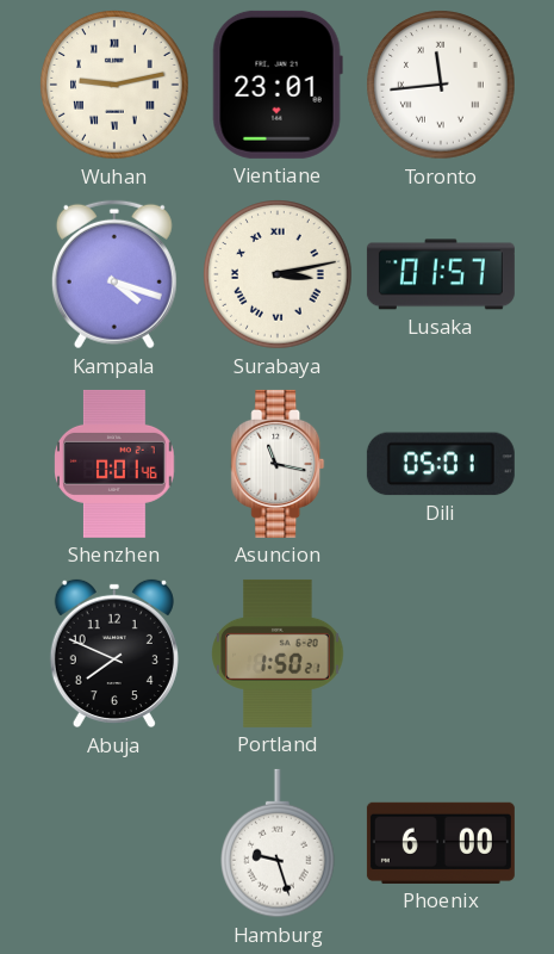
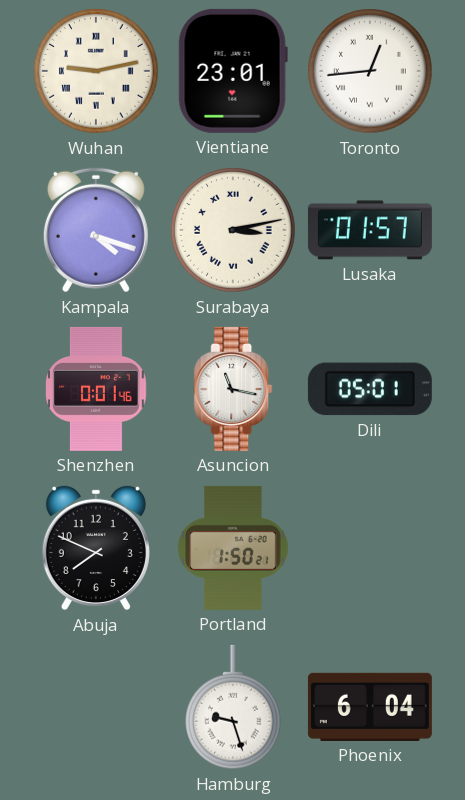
Toronto: 11:44 -> 12:44
Phoenix: 6:00 -> 6:04
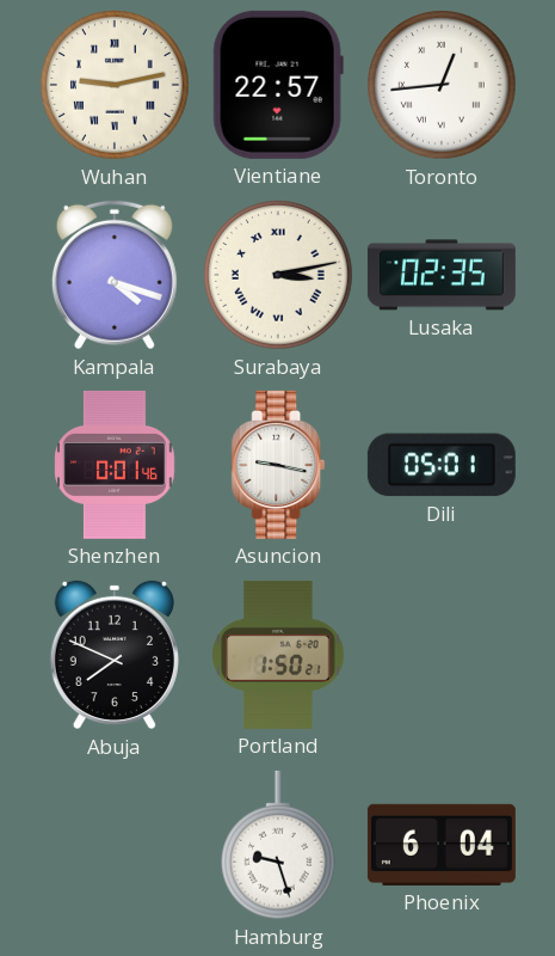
Vientiane: 23:01 -> 22:57
Lusaka: 01:57 -> 02:35
Asuncion: 11:17 -> 9:17
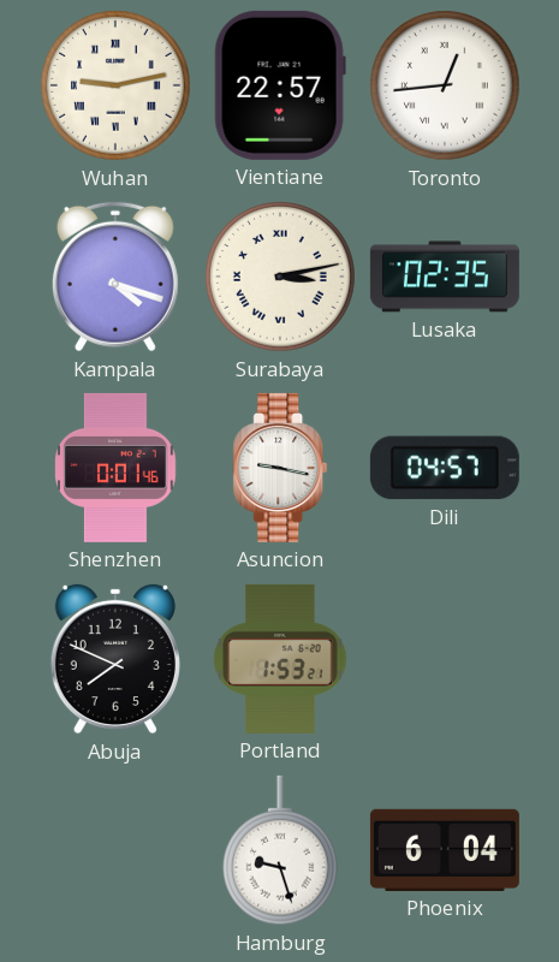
Dili: 05:01 -> 04:57
Portland: 1:50 -> 1:53
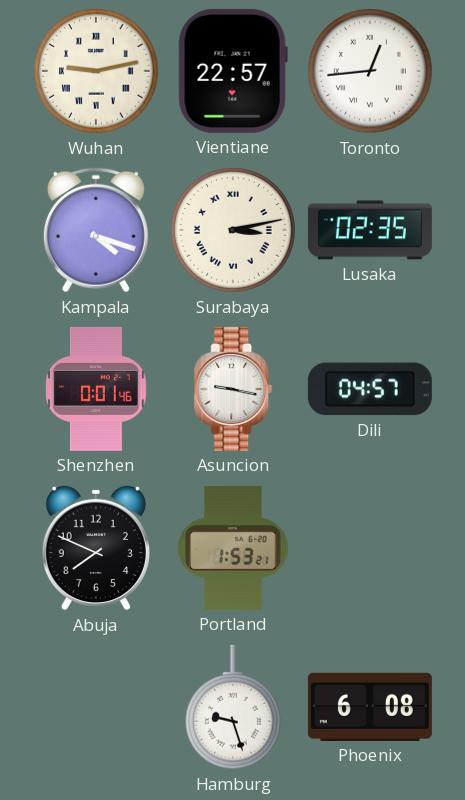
Phoenix: 6:04 -> 6:08
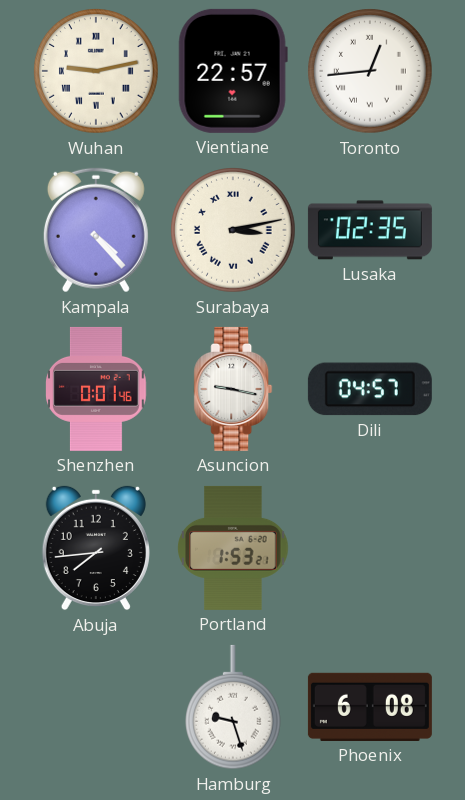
Kampala: 4:18 -> 4:23
Abuja: 7:49 -> 7:44
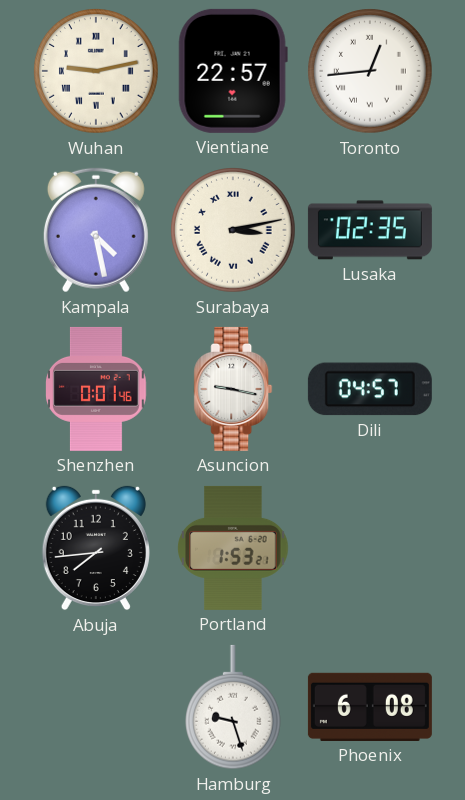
Kampala: 4:23 -> 4:28
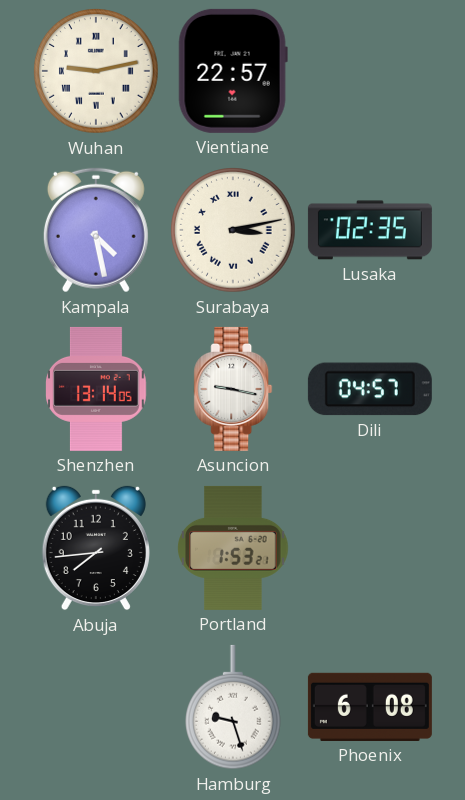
Toronto: 12:44 -> none
Shenzhen: 0:01 -> 13:14
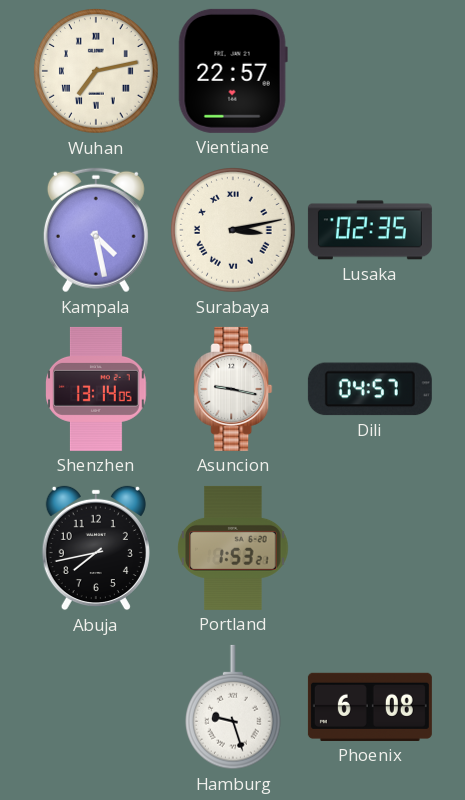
Wuhan: 9:13 -> 7:13
Abuja: 7:44 -> 7:43
